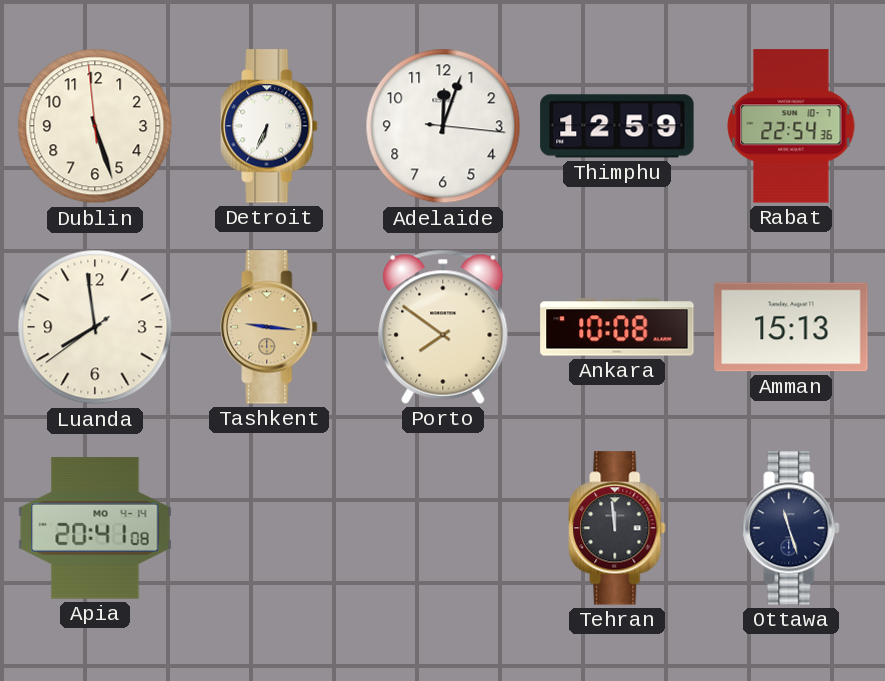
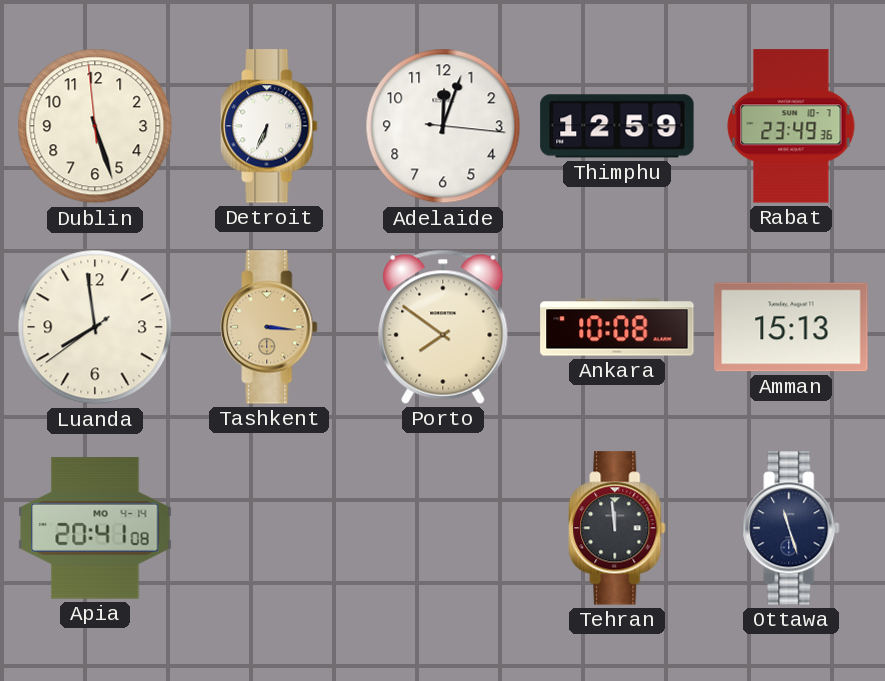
Rabat: 22:54 -> 23:49
Tashkent: 9:16 -> 3:16
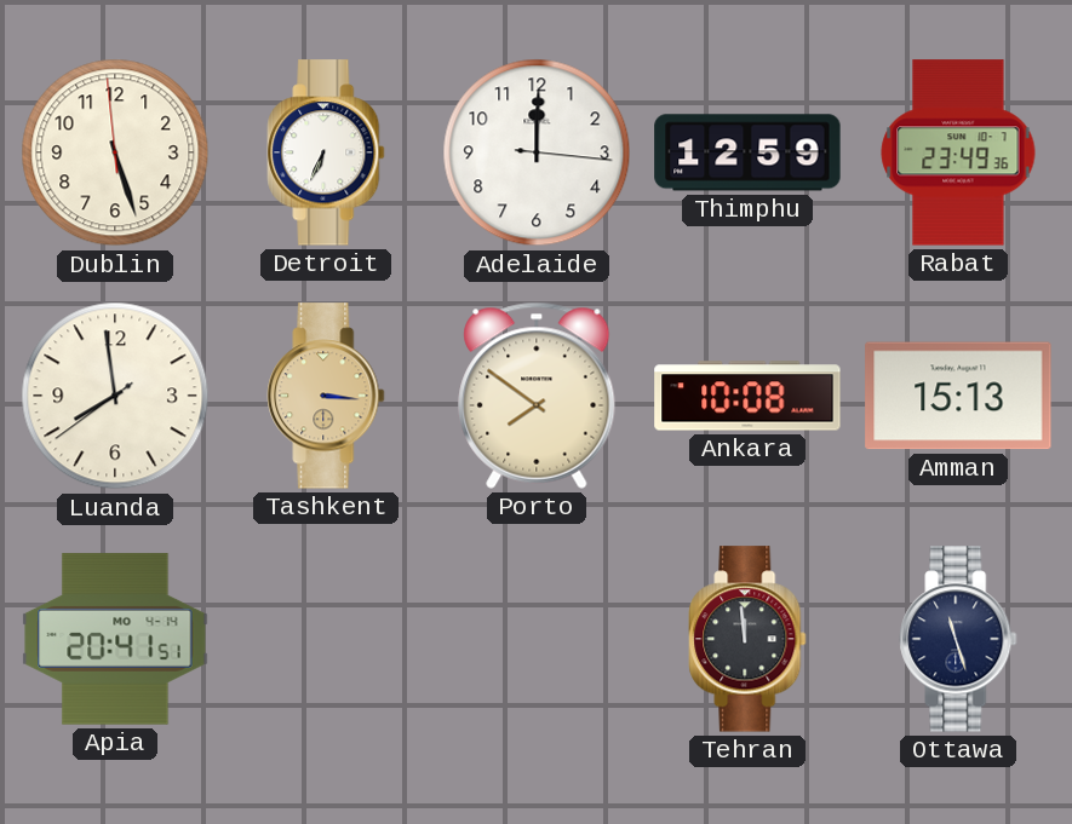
Adelaide: 12:03 -> 12:00
Apia: 20:41:08 -> 20:41:51
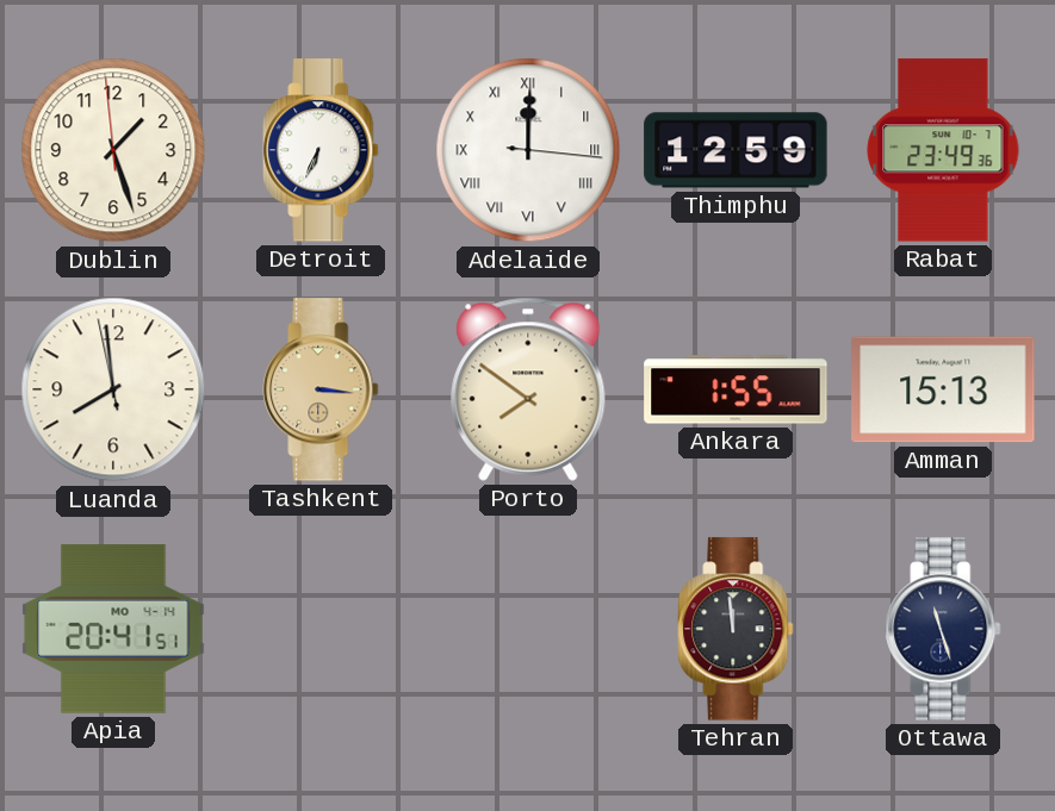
Dublin: 5:26 -> 1:26
Adelaide numerals: Arabic -> Roman
Luanda: 7:58:39 -> 7:58:58
Ankara: 10:08 -> 1:55
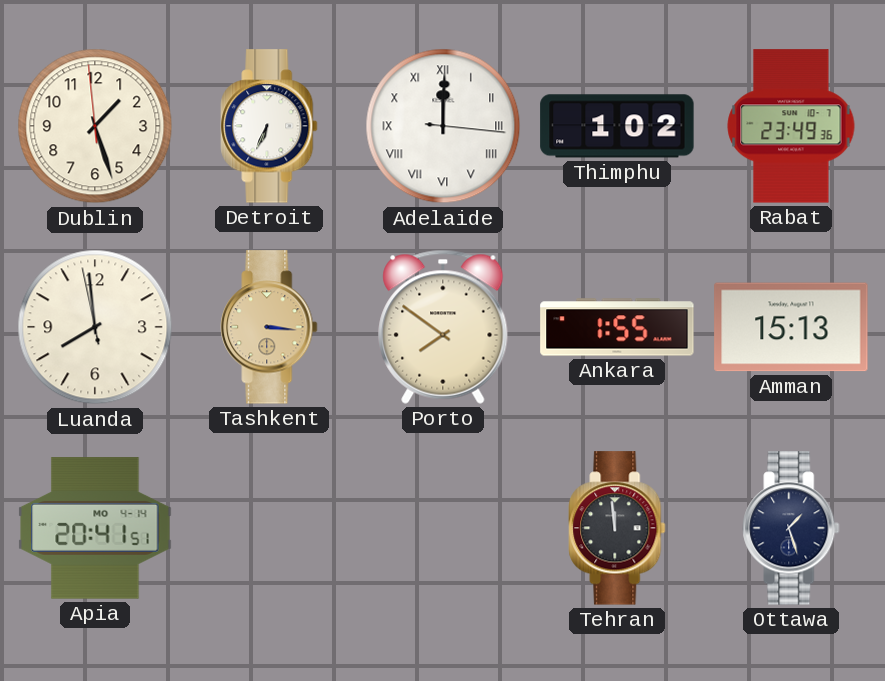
Thimphu: 12:59 -> 1:02
Ottawa: 11:27 -> 1:27
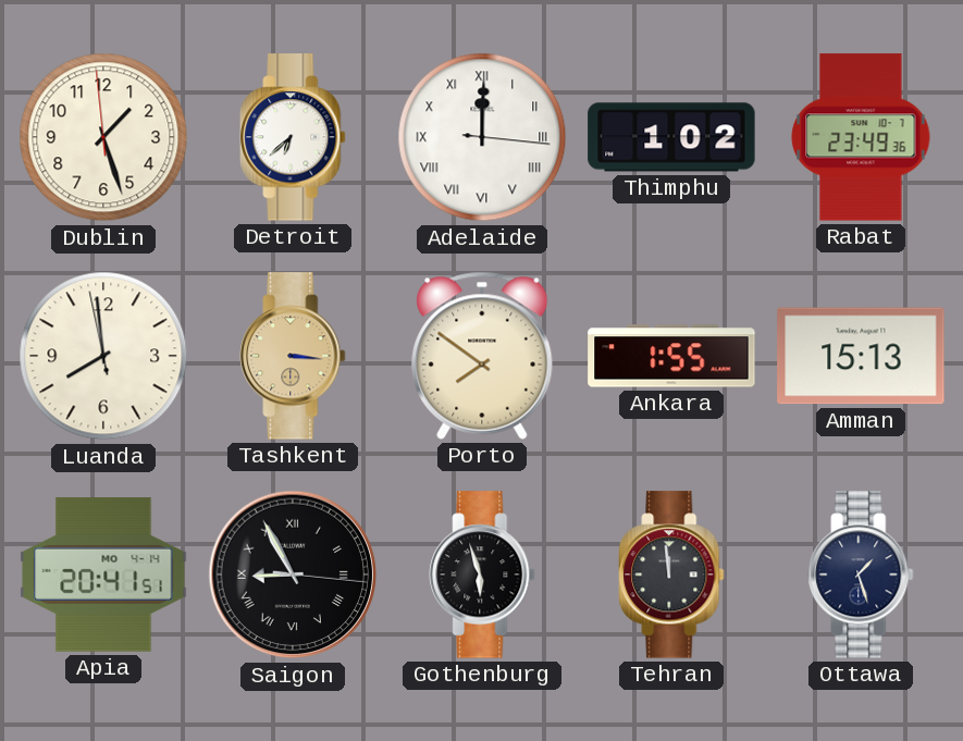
Detroit: 6:34 -> 6:38
Saigon: none -> 8:55
Gothenburg: none -> 5:57
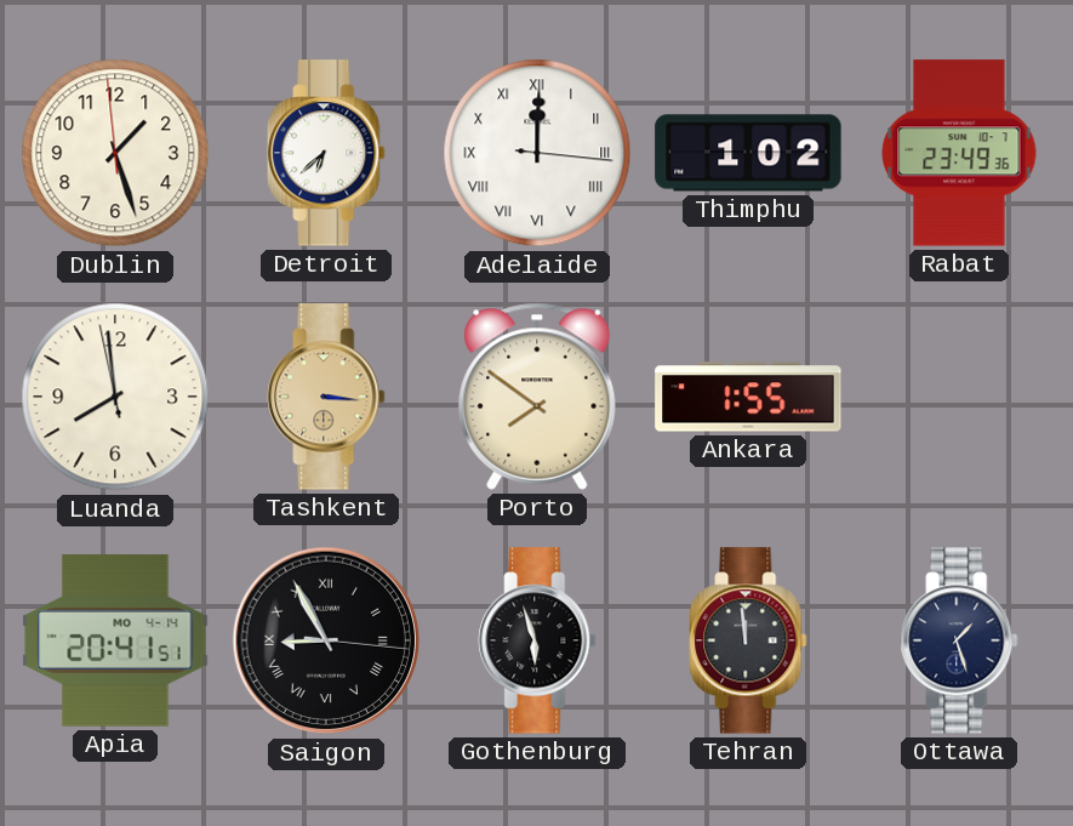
Amman: 15:13 -> none
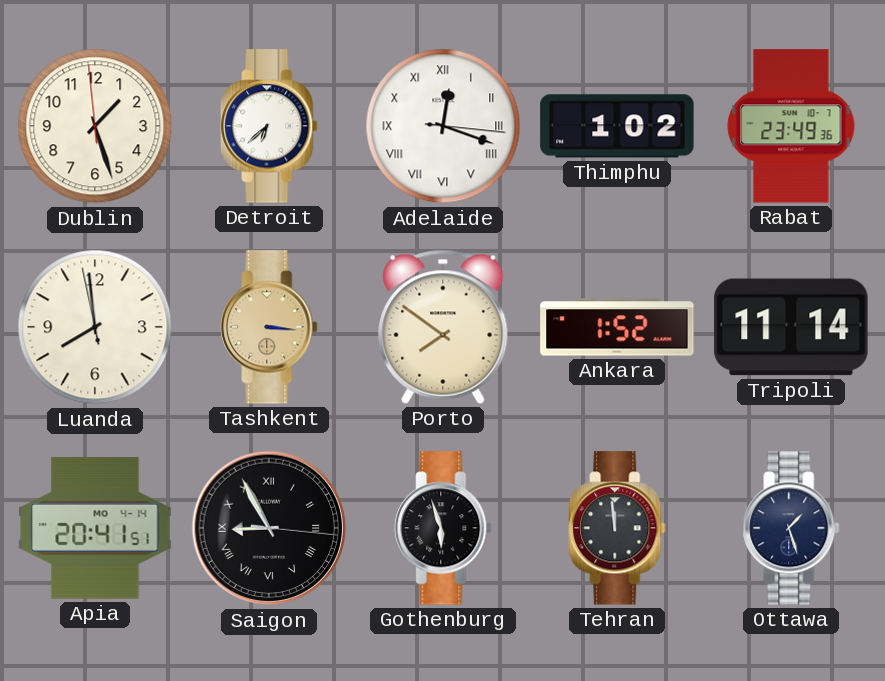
Adelaide: 12:00 -> 12:18
Ankara: 1:55 -> 1:52
Tripoli: none -> 11:14
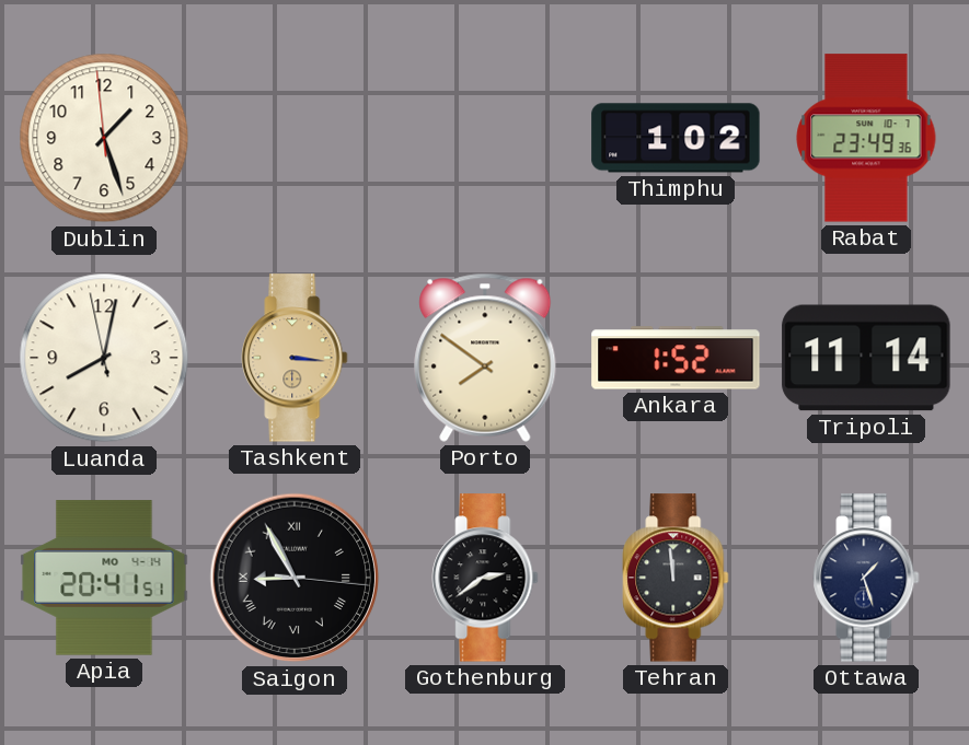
Detroit: 6:38 -> none
Adelaide: 12:18 -> none
Luanda: 7:58 -> 8:01
Gothenburg: 5:57 -> 2:39
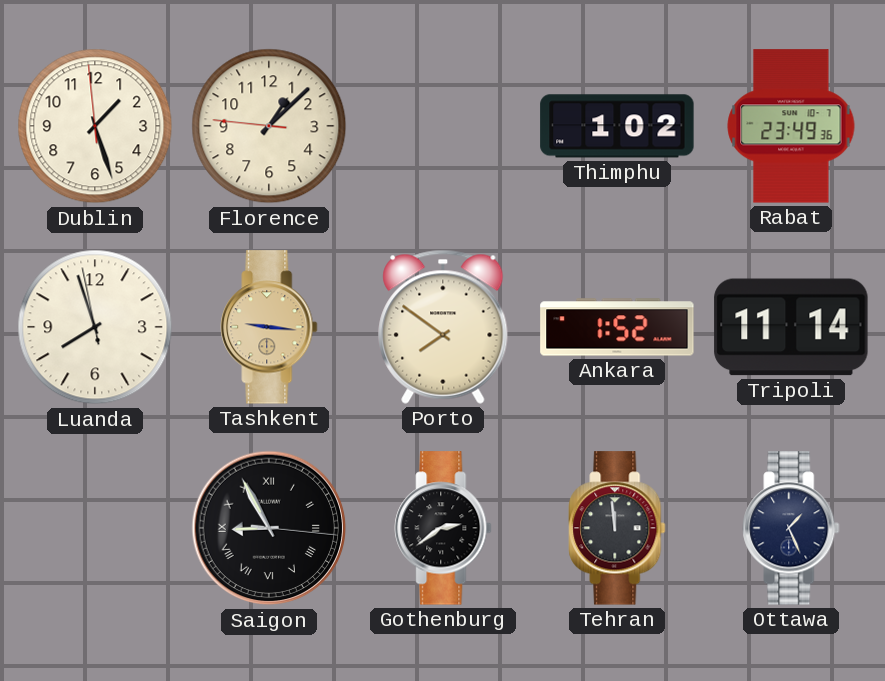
Florence: none -> 1:07
Luanda: 8:01 -> 7:56
Tashkent: 3:16 -> 9:16
Apia: 20:41 -> none
Ottawa: 1:27 -> 1:26
